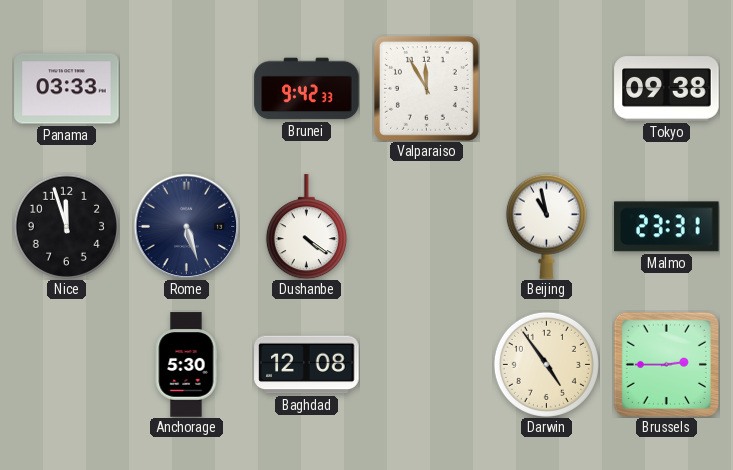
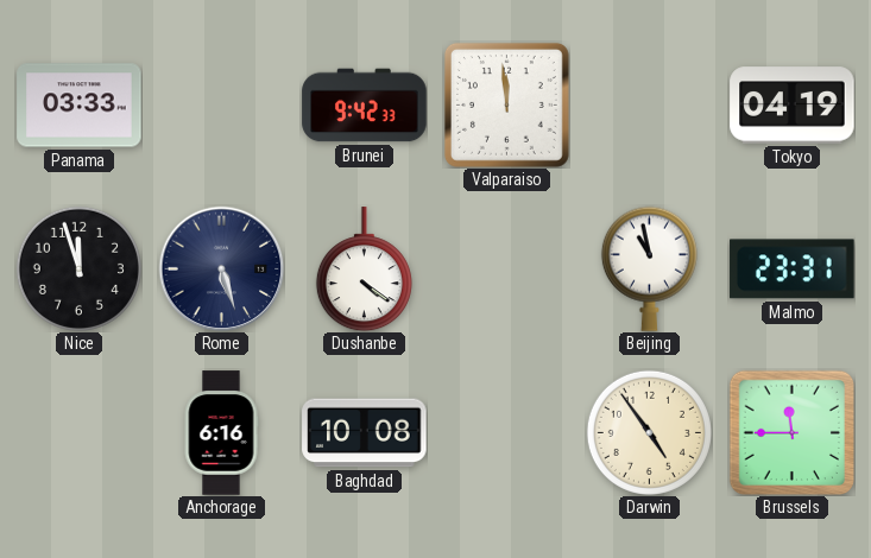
Valparaiso: 11:55 -> 11:59
Tokyo: 09:38 -> 04:19
Anchorage: 5:30 -> 6:16
Baghdad: 12:08 -> 10:08
Brussels: 2:45 -> 11:45
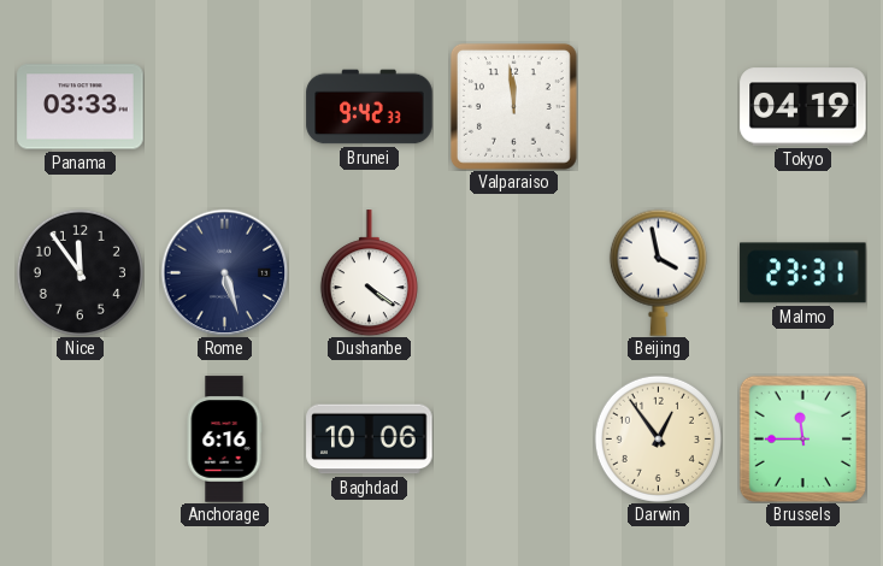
Nice: 11:57 -> 11:54
Beijing: 10:58 -> 3:58
Baghdad: 10:08 -> 10:06
Darwin: 4:54 -> 12:54
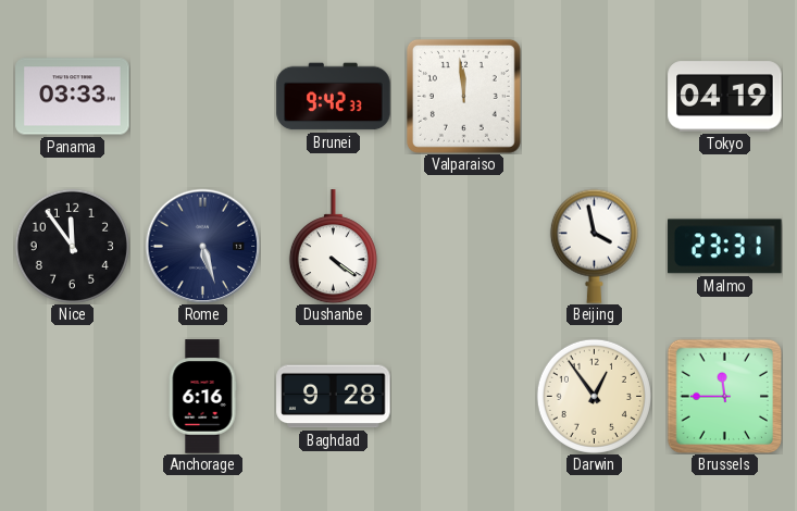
Baghdad: 10:06 -> 9:28
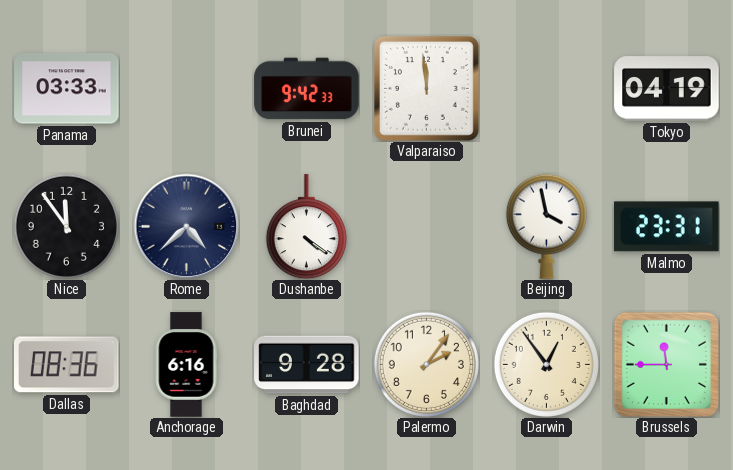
Rome: 5:27 -> 4:38
Dallas: none -> 08:36
Palermo: none -> 2:06
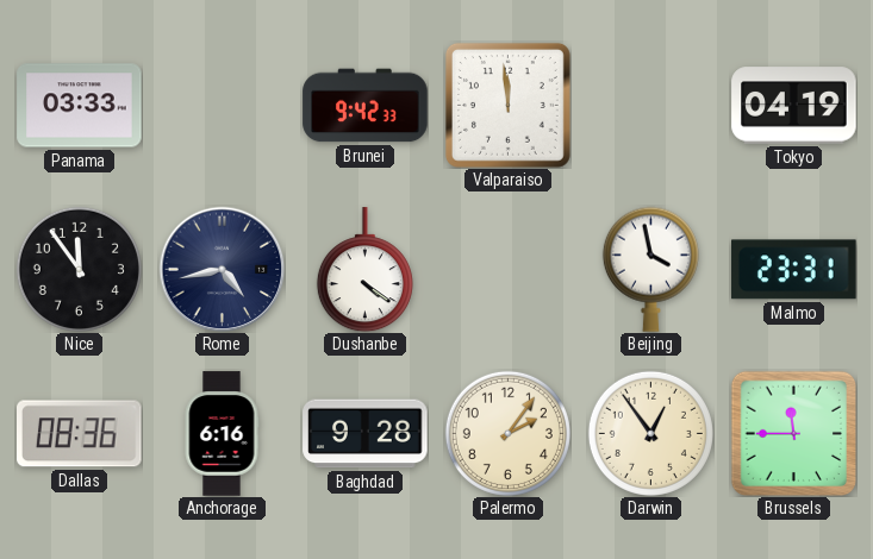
Rome: 4:38 -> 4:43
